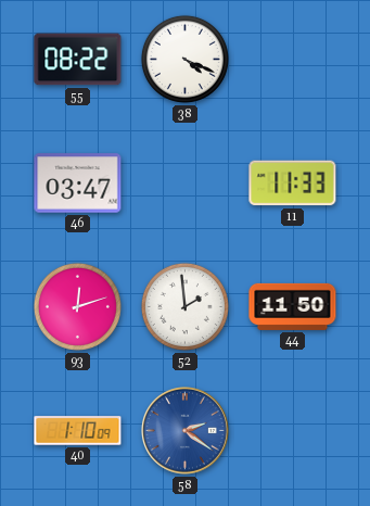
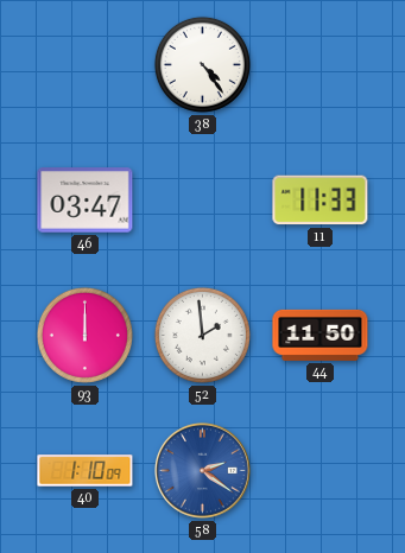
55: 08:22 -> none
38: 4:19 -> 4:24
93: 12:12 -> 12:00
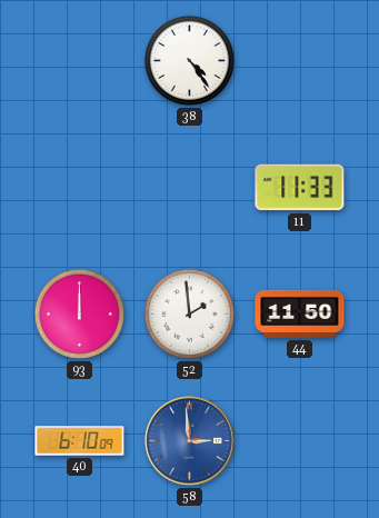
46: 03:47 -> none
40: 1:10 -> 6:10
58: 2:21 -> 2:59
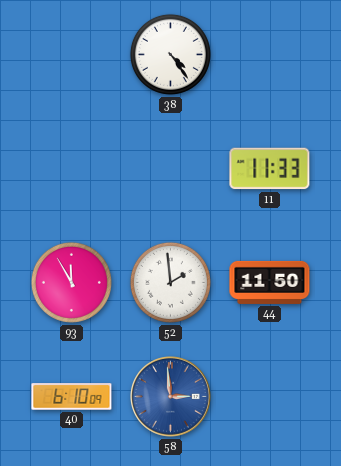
93: 12:00 -> 11:55
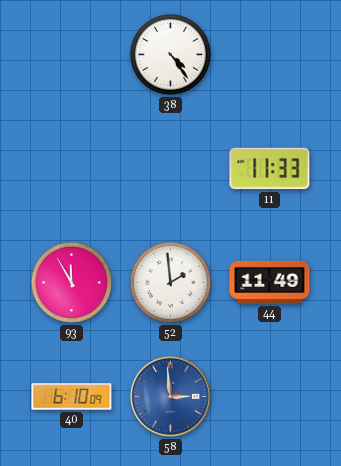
44: 11:50 -> 11:49
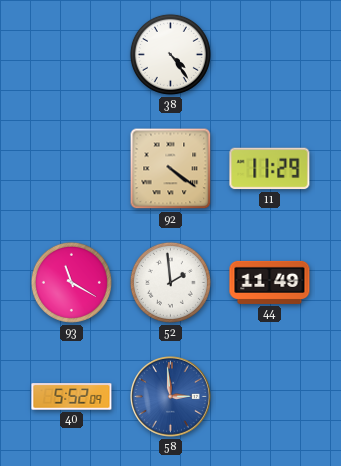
92: none -> 4:21
11: 11:33 -> 11:29
93: 11:55 -> 11:20
40: 6:10 -> 5:52
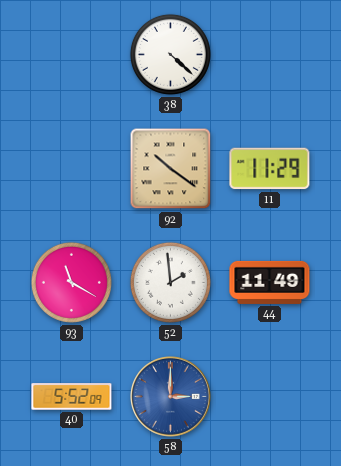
38: 4:24 -> 4:22
92: 4:21 -> 10:21
58: 2:59 -> 3:00
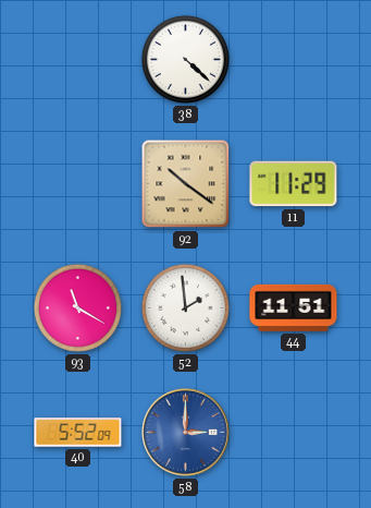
44: 11:49 -> 11:51
